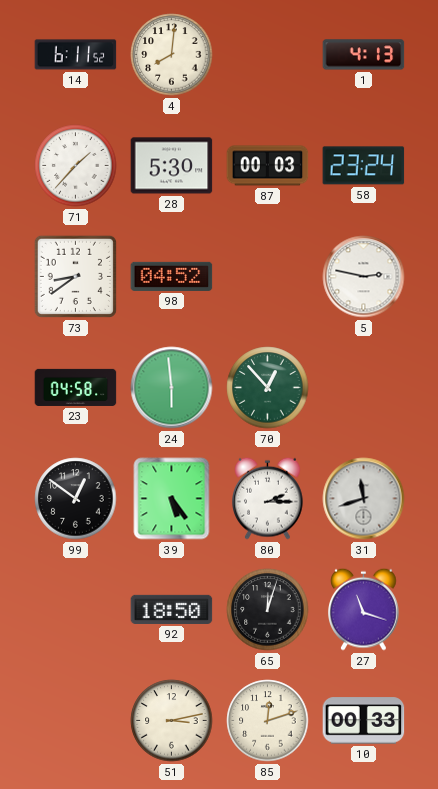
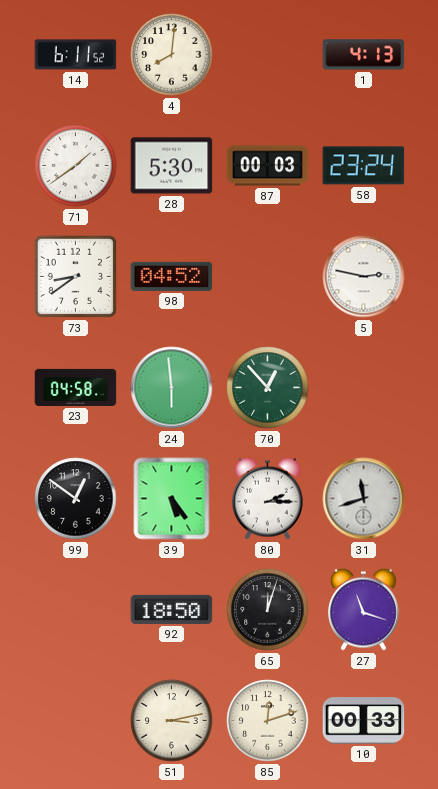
71: 1:37 -> 1:39
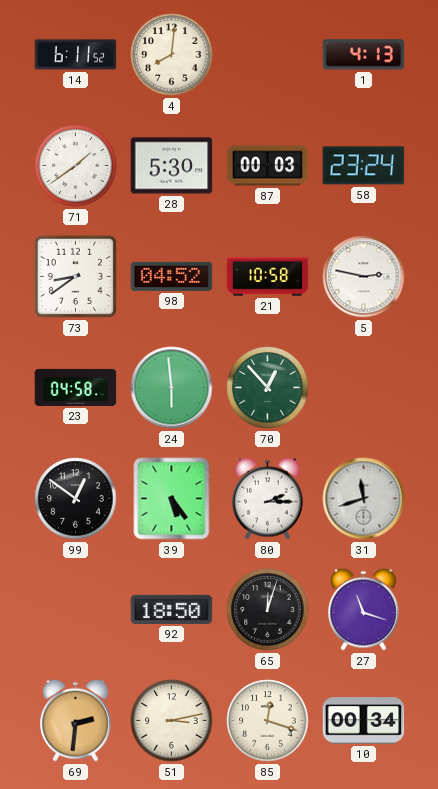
21: none -> 10:58
69: none -> 2:31
85: 12:12 -> 12:18
10: 00:33 -> 00:34
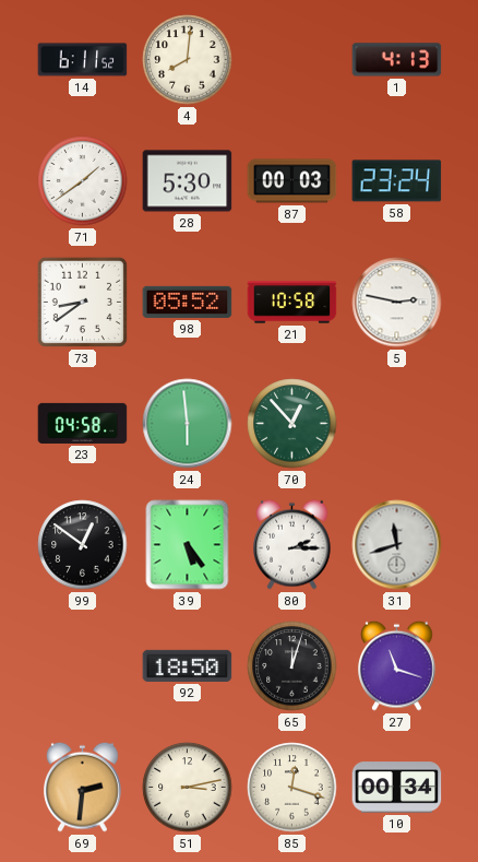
98: 04:52 -> 05:52
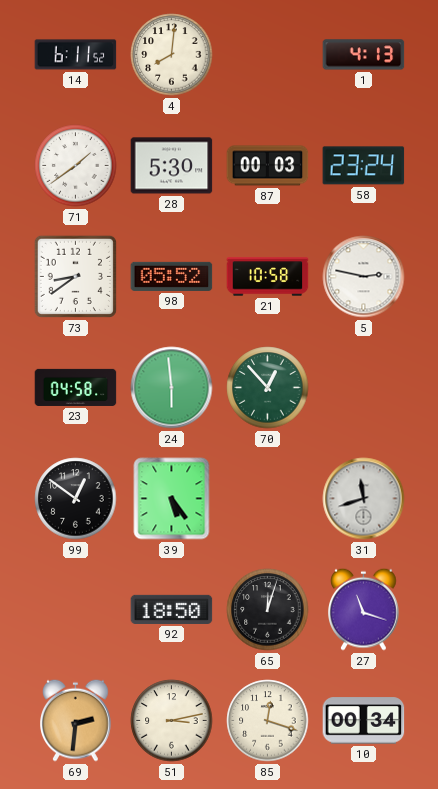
80: 2:15 -> none
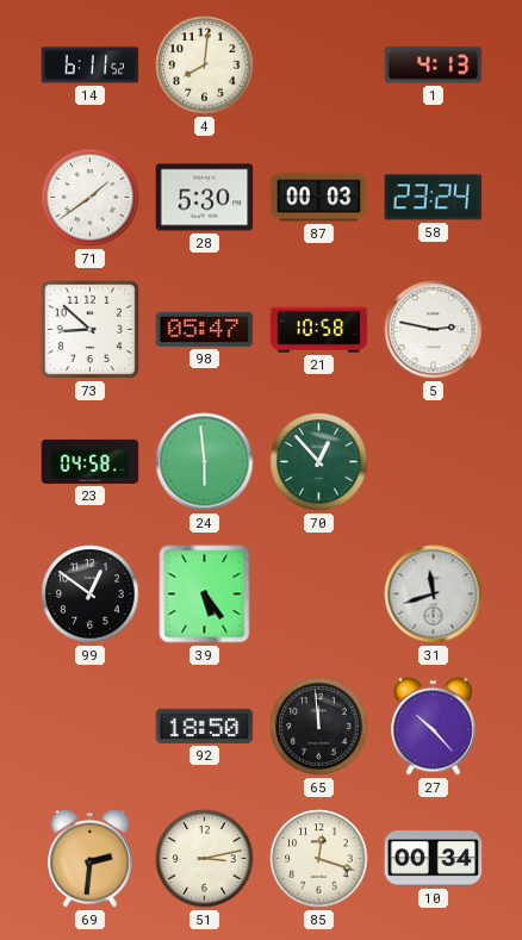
73: 8:39 -> 8:52
98: 05:52 -> 05:47
65: 12:03 -> 11:59
27: 11:18 -> 10:23
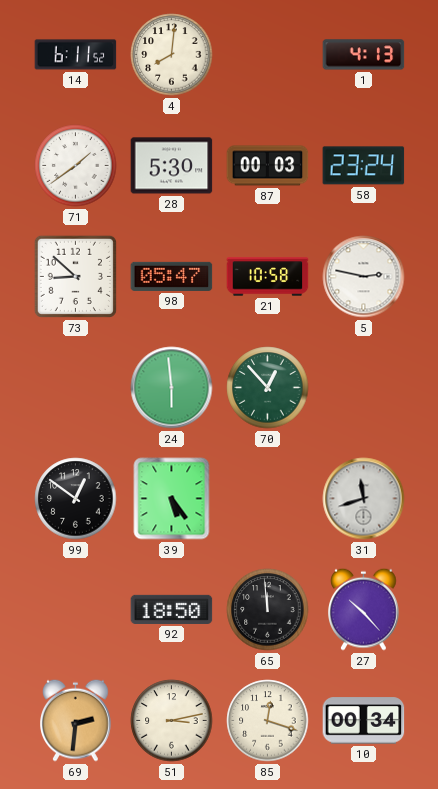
23: 04:58 -> none
